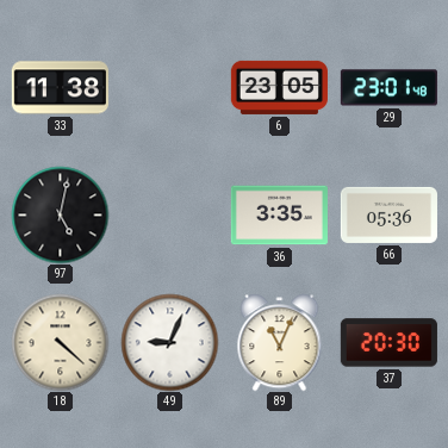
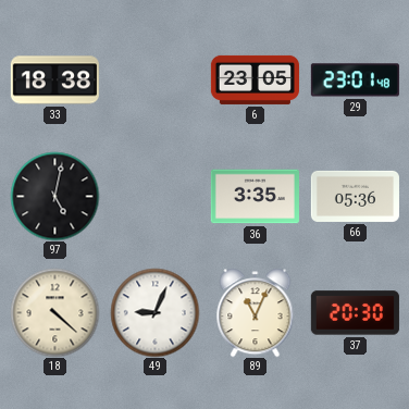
33: 11:38 -> 18:38
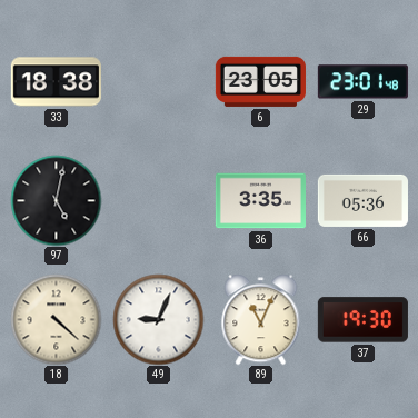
37: 20:30 -> 19:30
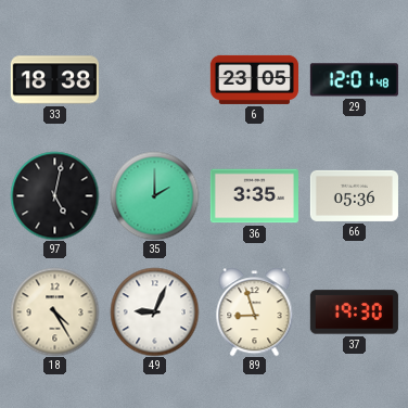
29: 23:01 -> 12:01
35: none -> 2:00
18: 4:22 -> 4:25
89: 11:04 -> 8:57
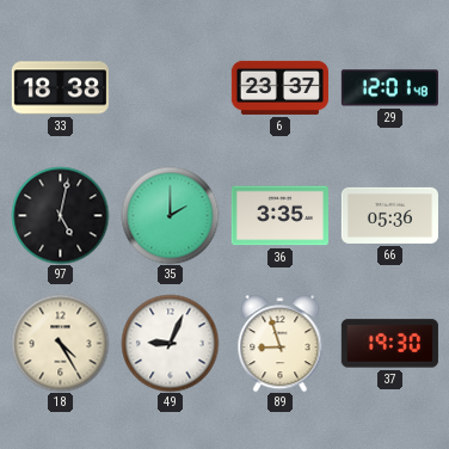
6: 23:05 -> 23:37
